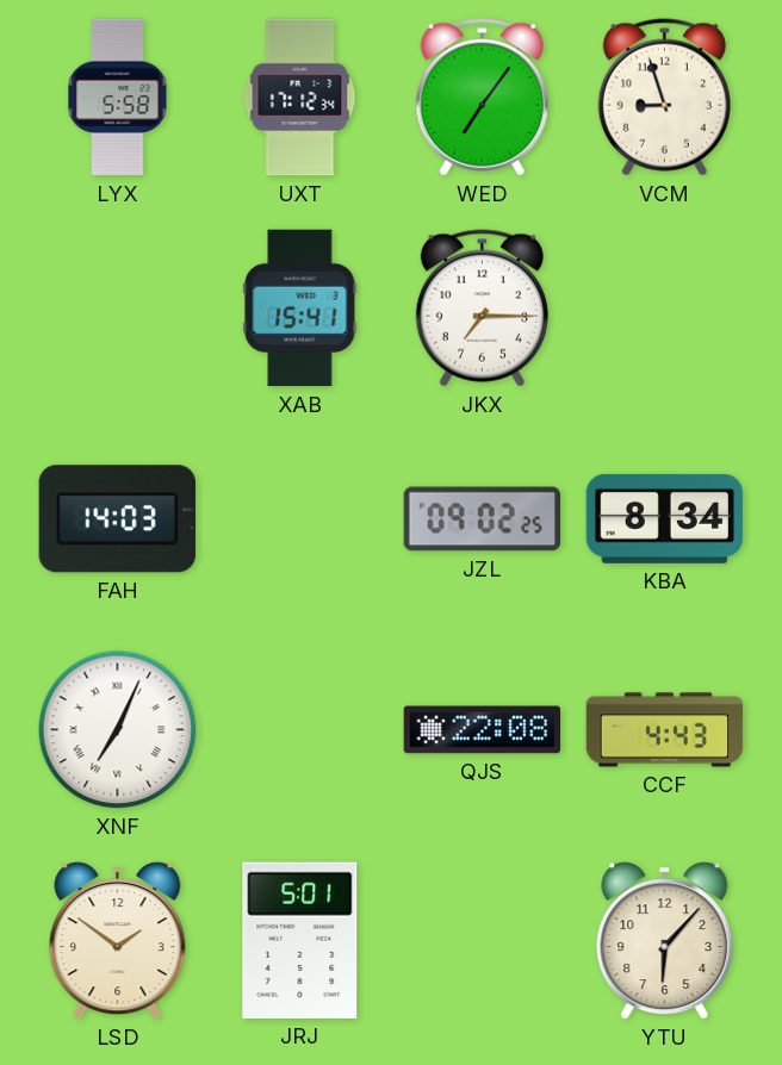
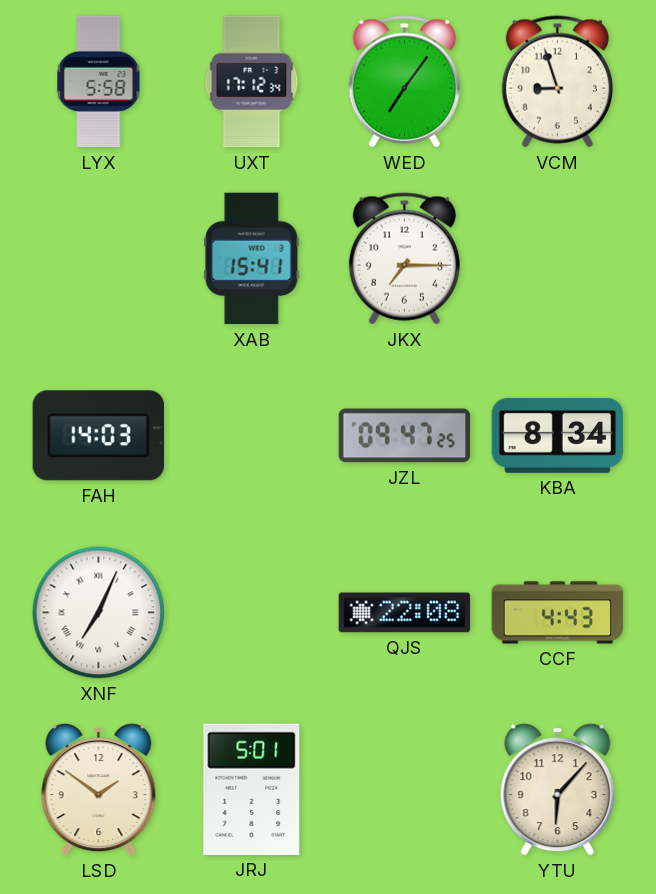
JZL: 09:02 -> 09:47
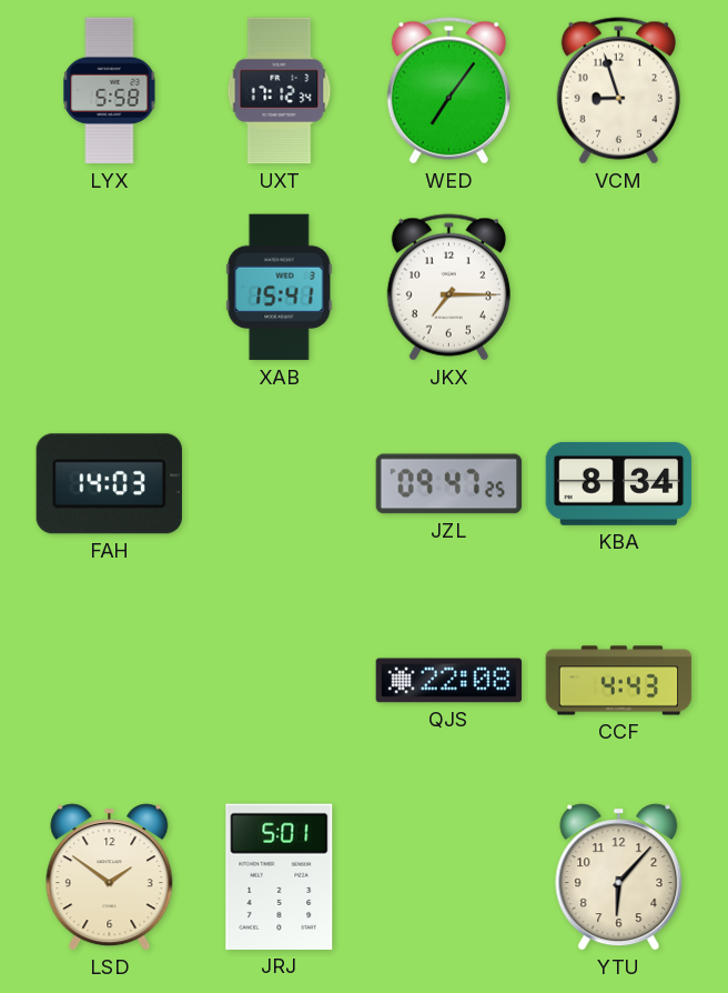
XNF: 7:04 -> none
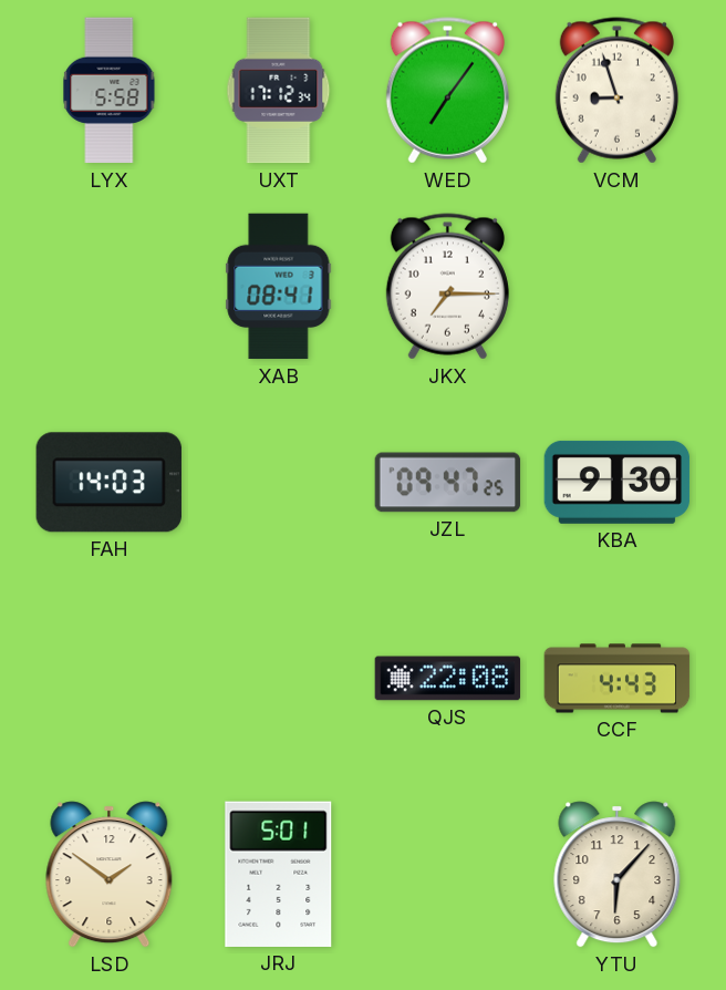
XAB: 15:41 -> 08:41
KBA: 8:34 -> 9:30
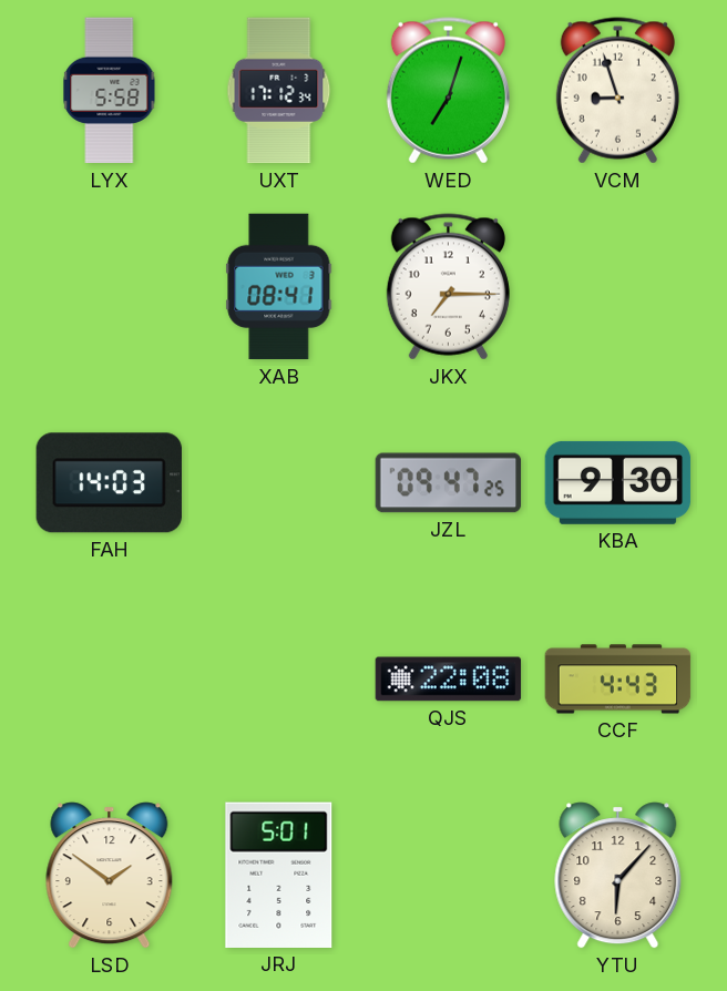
WED: 7:06 -> 7:03
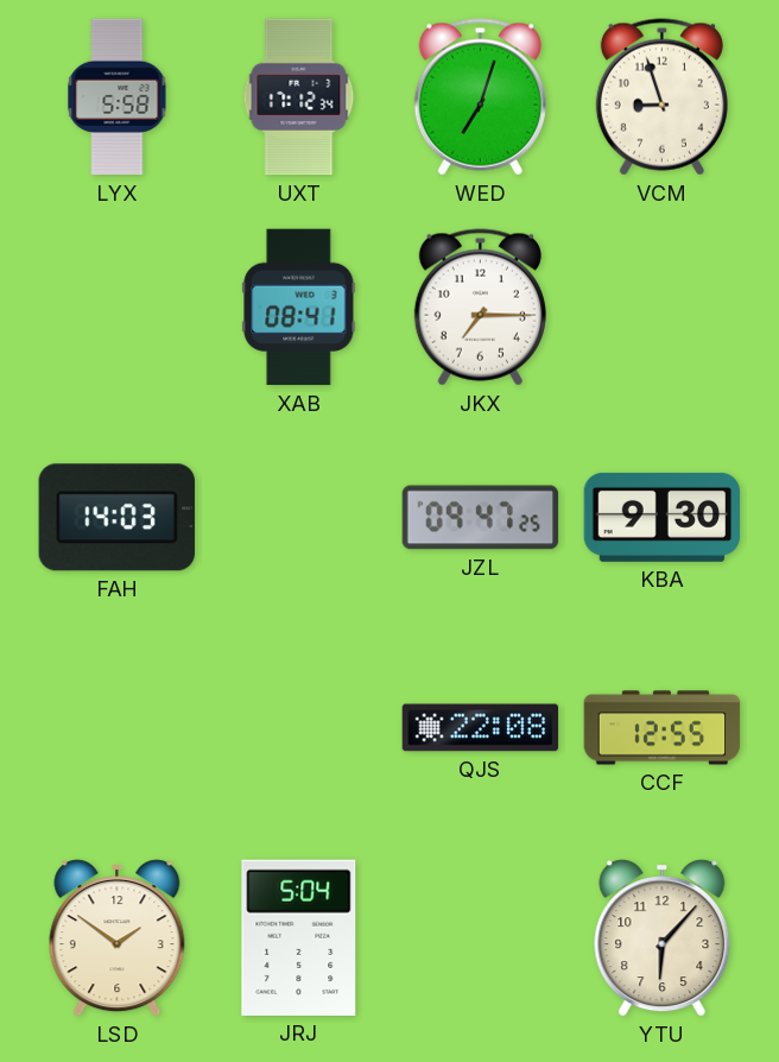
CCF: 4:43 -> 12:55
JRJ: 5:01 -> 5:04
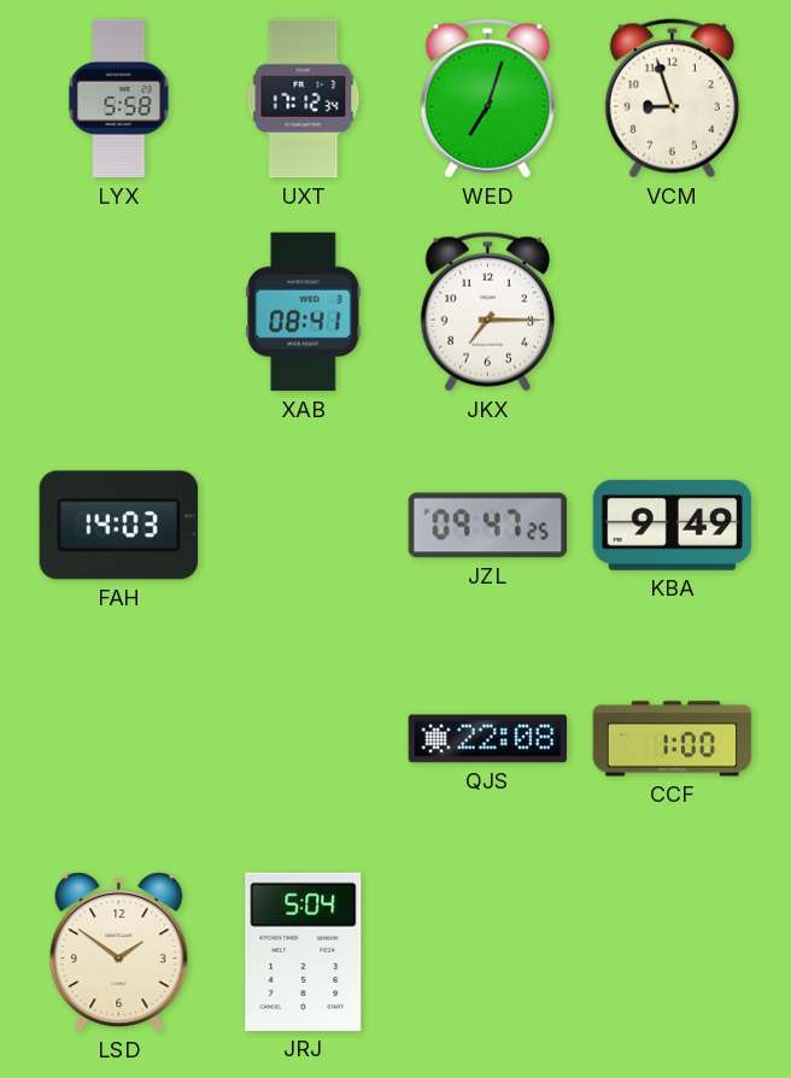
KBA: 9:30 -> 9:49
CCF: 12:55 -> 1:00
YTU: 6:07 -> none
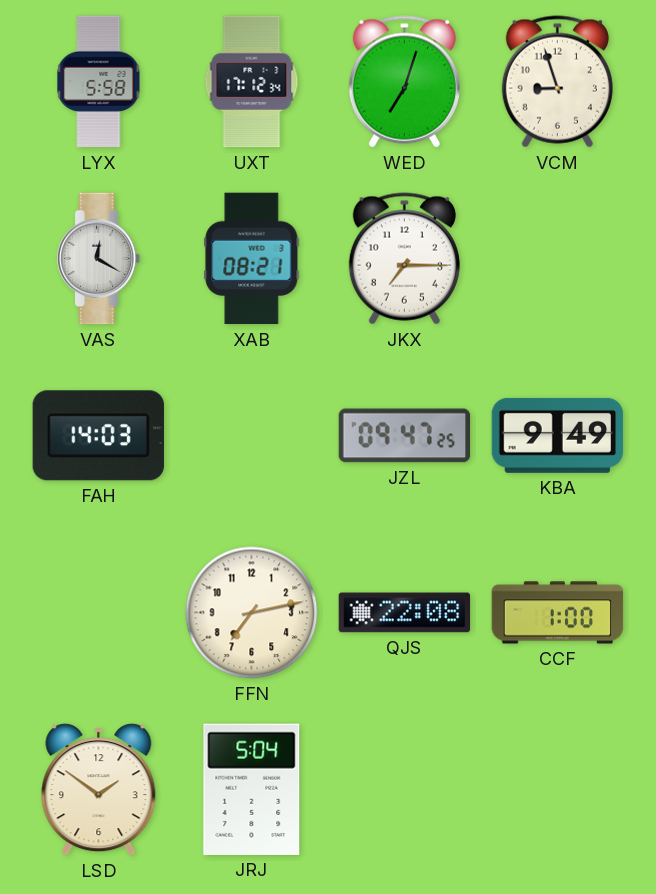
VAS: none -> 12:20
XAB: 08:41 -> 08:21
FFN: none -> 7:13
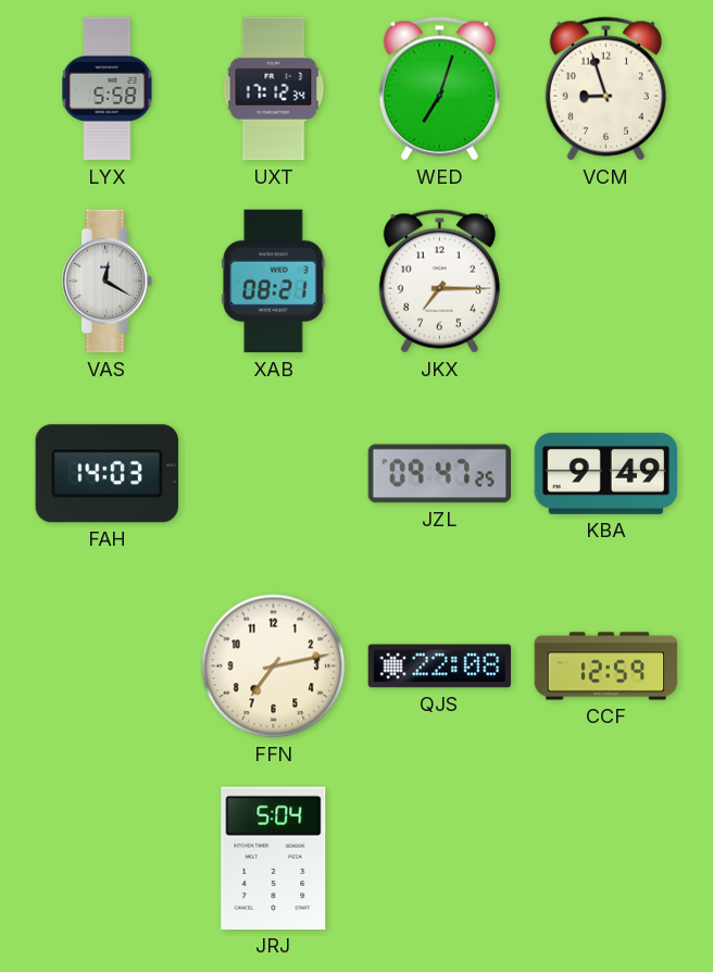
CCF: 1:00 -> 12:59
LSD: 1:51 -> none
